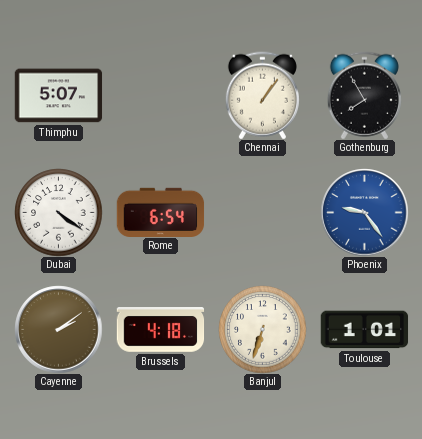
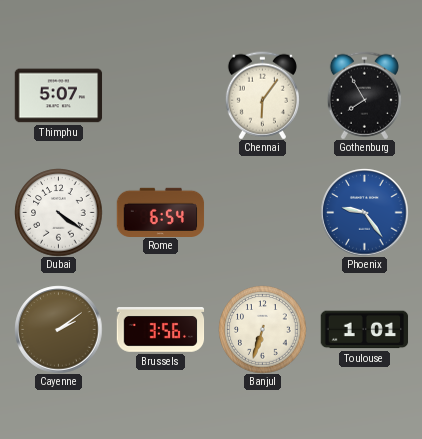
Chennai: 1:06 -> 6:06
Brussels: 4:18 -> 3:56
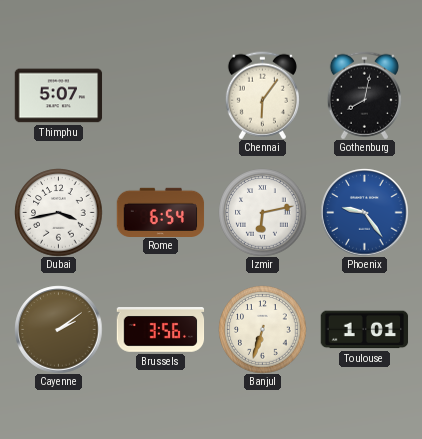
Gothenburg: 7:55 -> 8:02
Dubai: 4:21 -> 3:43
Izmir: none -> 6:13
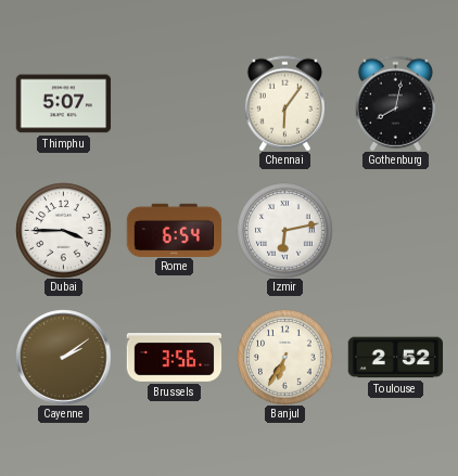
Dubai: 3:43 -> 3:45
Phoenix: 9:24 -> none
Banjul: 6:33 -> 6:35
Toulouse: 1:01 -> 2:52
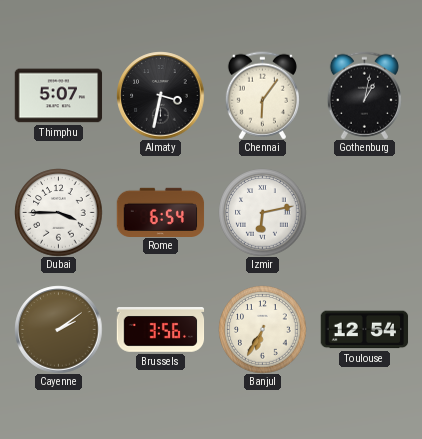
Almaty: none -> 3:32
Gothenburg: 8:02 -> 1:02
Toulouse: 2:52 -> 12:54
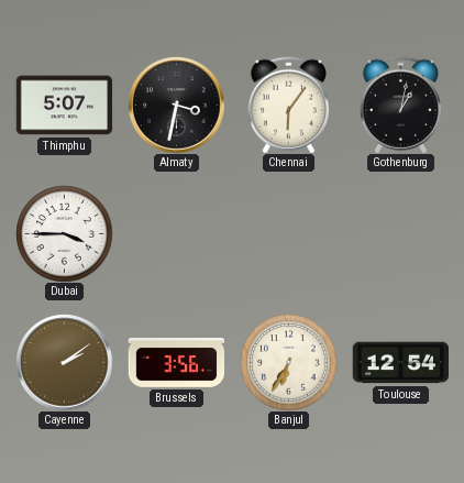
Rome: 6:54 -> none
Izmir: 6:13 -> none
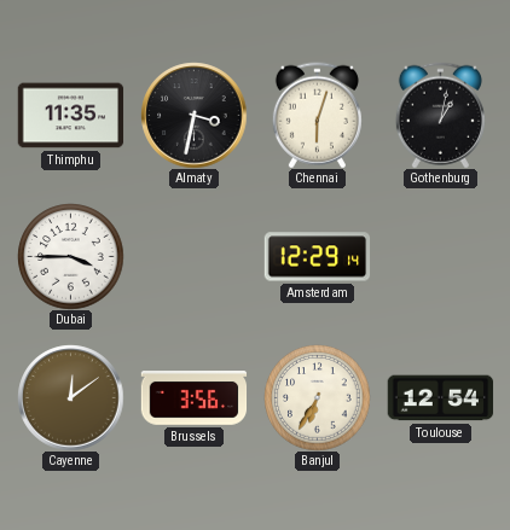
Thimphu: 5:07 -> 11:35
Chennai: 6:06 -> 6:03
Amsterdam: none -> 12:29
Cayenne: 2:09 -> 12:09
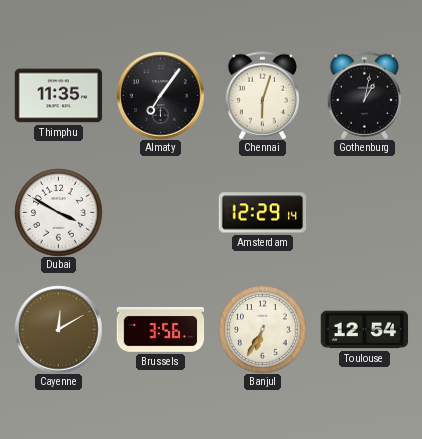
Almaty: 3:32 -> 7:06
Dubai: 3:45 -> 3:50
Cayenne: 12:09 -> 12:10
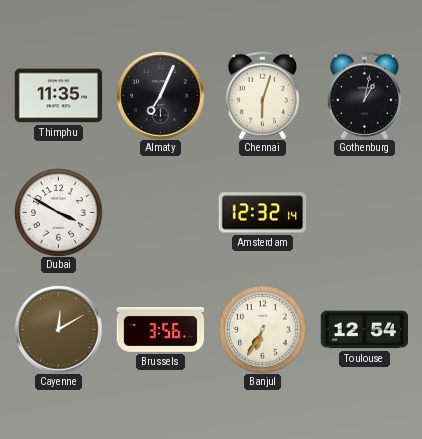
Almaty: 7:06 -> 7:04
Amsterdam: 12:29 -> 12:32
